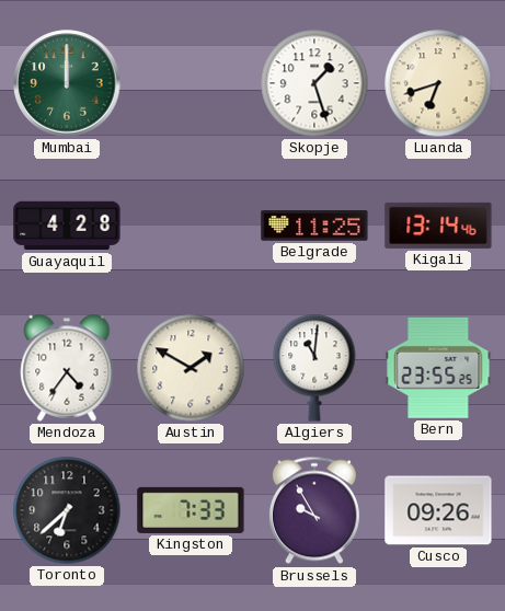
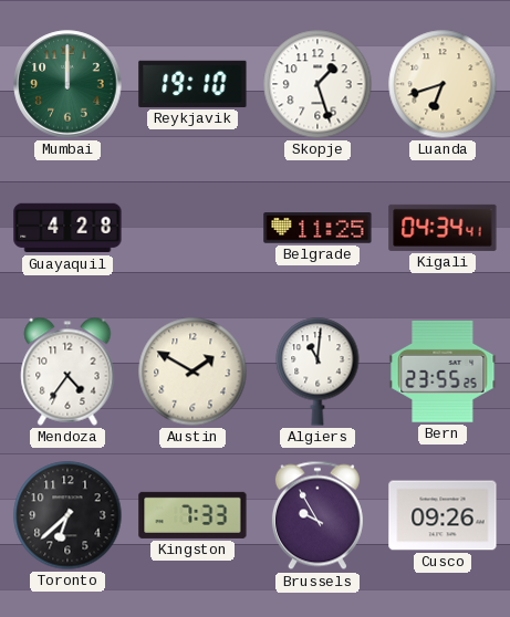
Reykjavik: none -> 19:10
Kigali: 13:14 -> 04:34
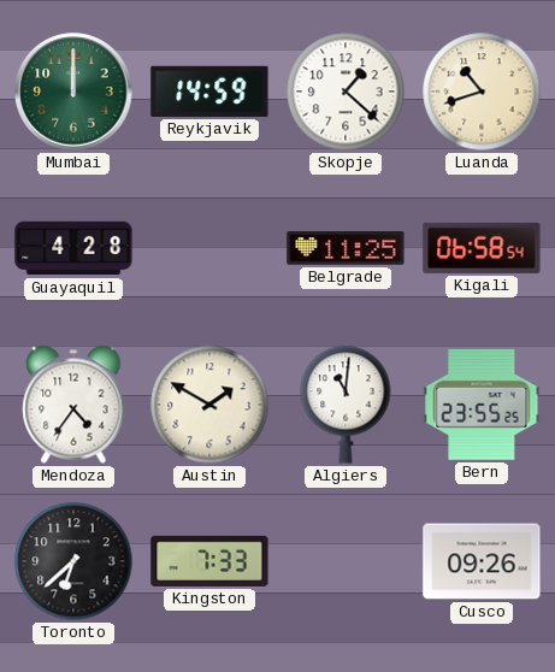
Reykjavik: 19:10 -> 14:59
Skopje: 1:27 -> 1:22
Luanda: 6:42 -> 10:42
Kigali: 04:34 -> 06:58
Brussels: 9:55 -> none
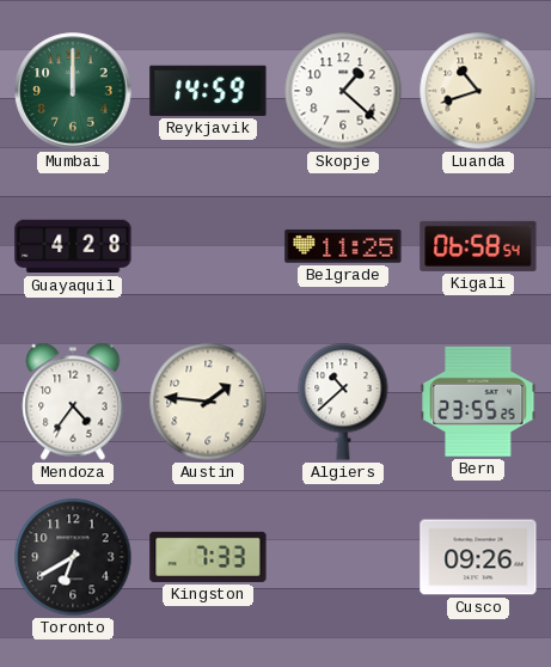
Austin: 1:50 -> 1:46
Algiers: 11:01 -> 10:38
Toronto: 6:38 -> 6:40
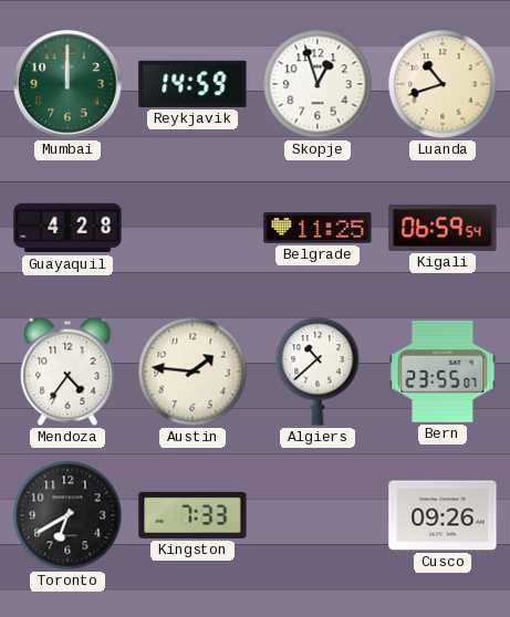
Skopje: 1:22 -> 12:57
Kigali: 06:58 -> 06:59
Bern: 23:55:25 -> 23:55:07
